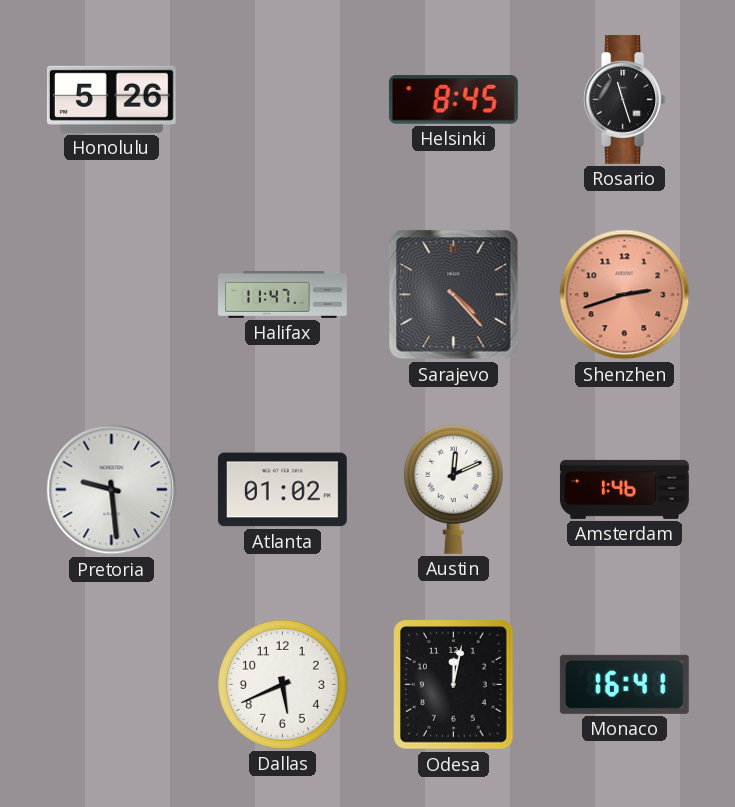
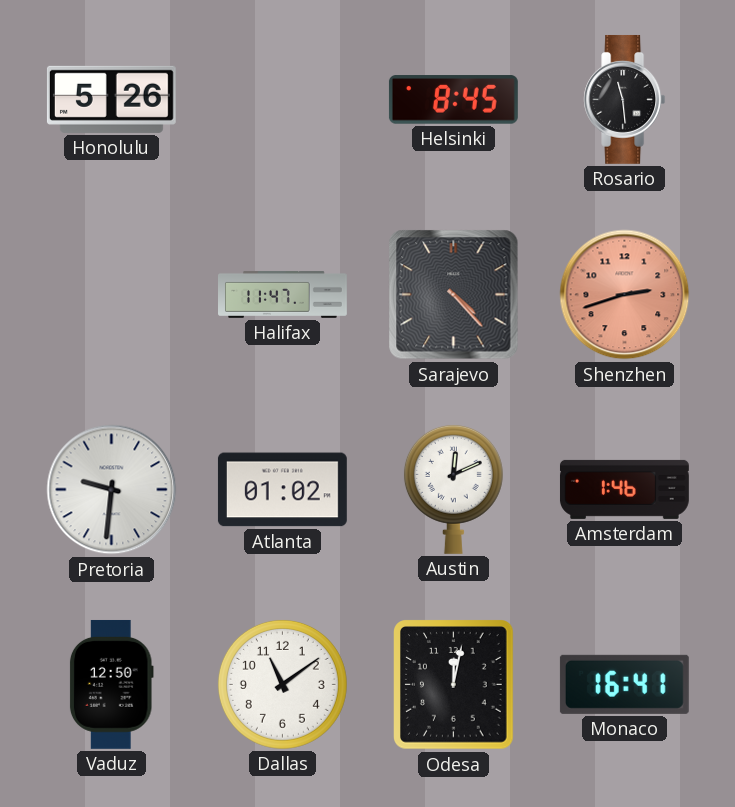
Rosario: 11:27 -> 11:29
Pretoria: 9:29 -> 9:31
Vaduz: none -> 12:50
Dallas: 5:41 -> 11:09
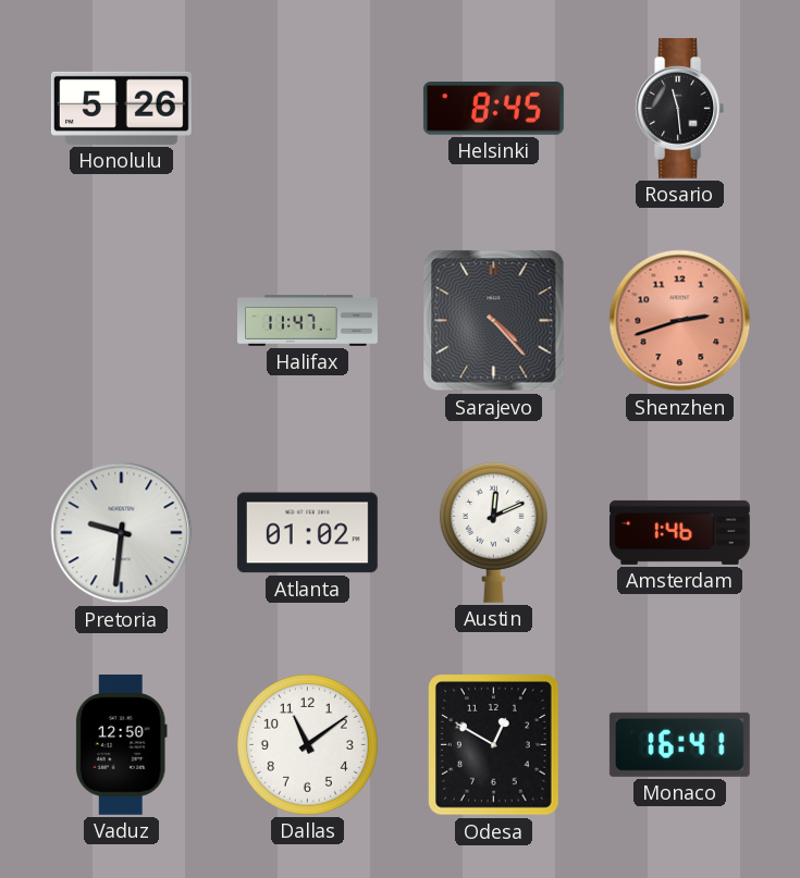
Odesa: 12:02 -> 12:50
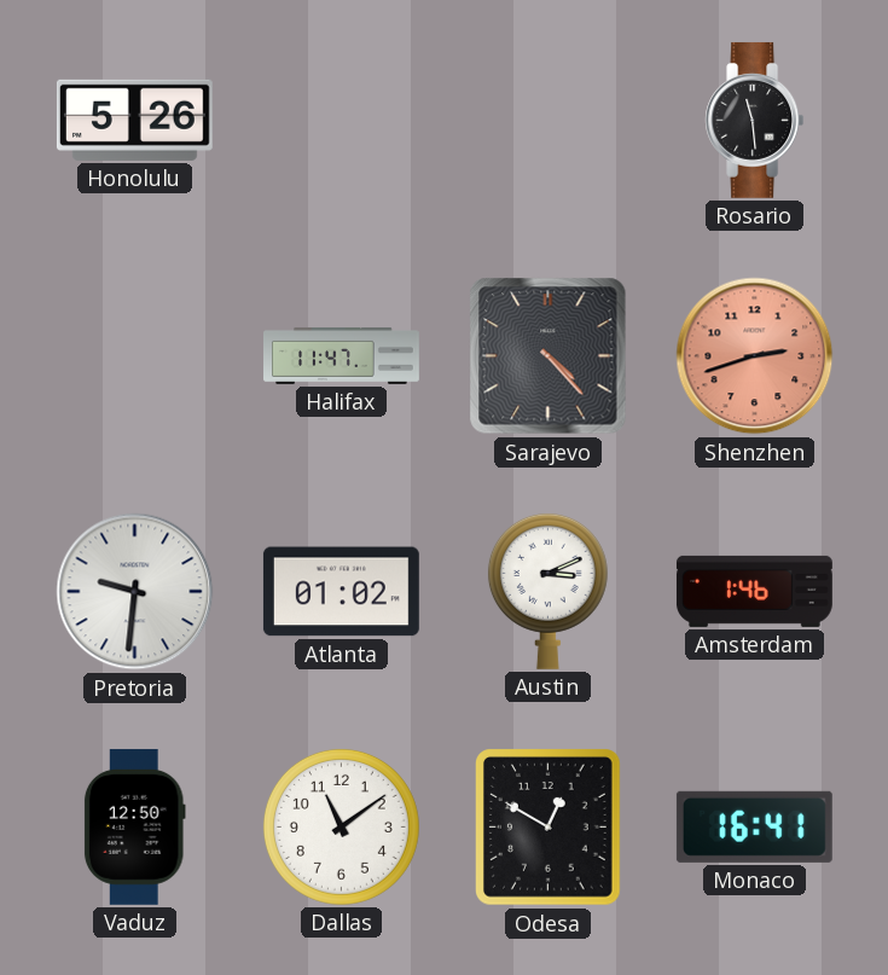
Helsinki: 8:45 -> none
Austin: 12:11 -> 3:11
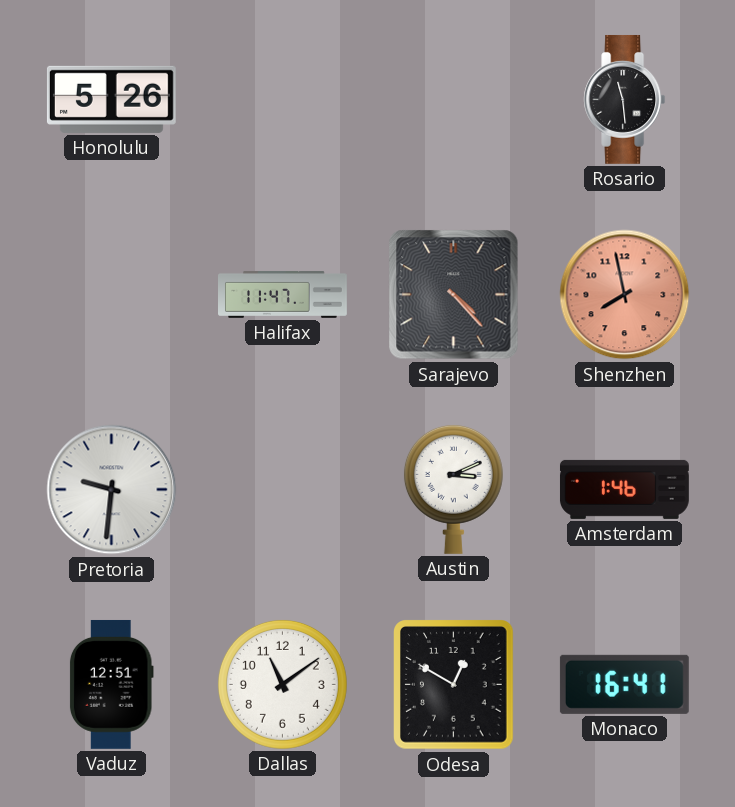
Shenzhen: 2:42 -> 7:58
Atlanta: 01:02 -> none
Vaduz: 12:50 -> 12:51
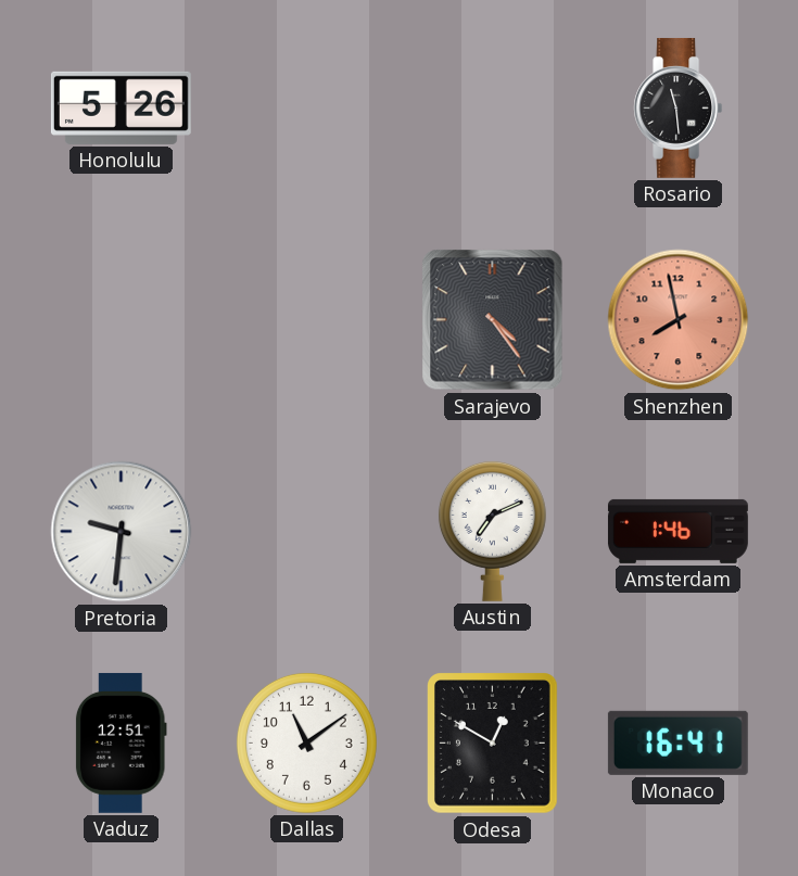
Halifax: 11:47 -> none
Sarajevo: 4:23 -> 4:24
Austin: 3:11 -> 7:11
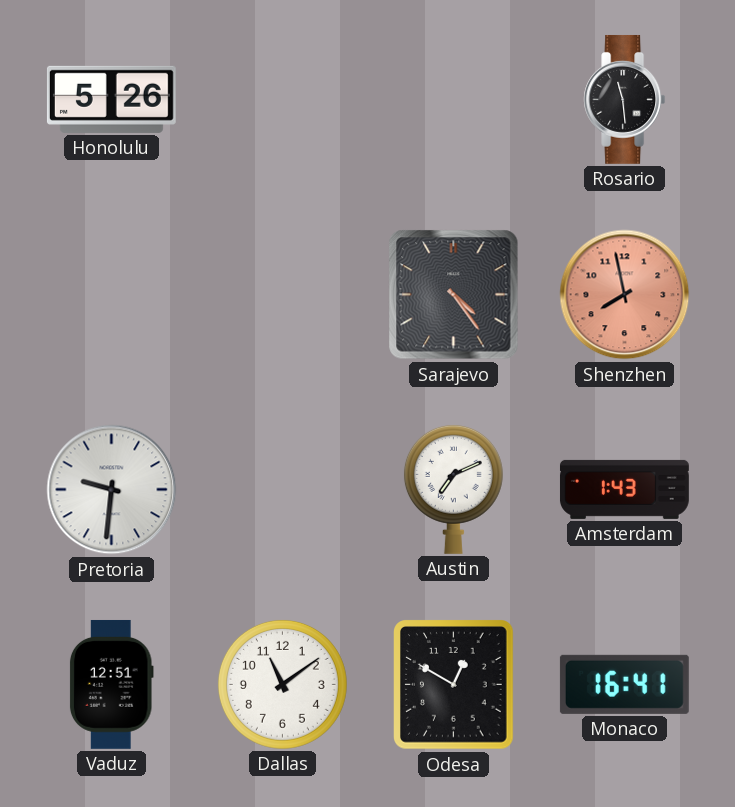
Amsterdam: 1:46 -> 1:43
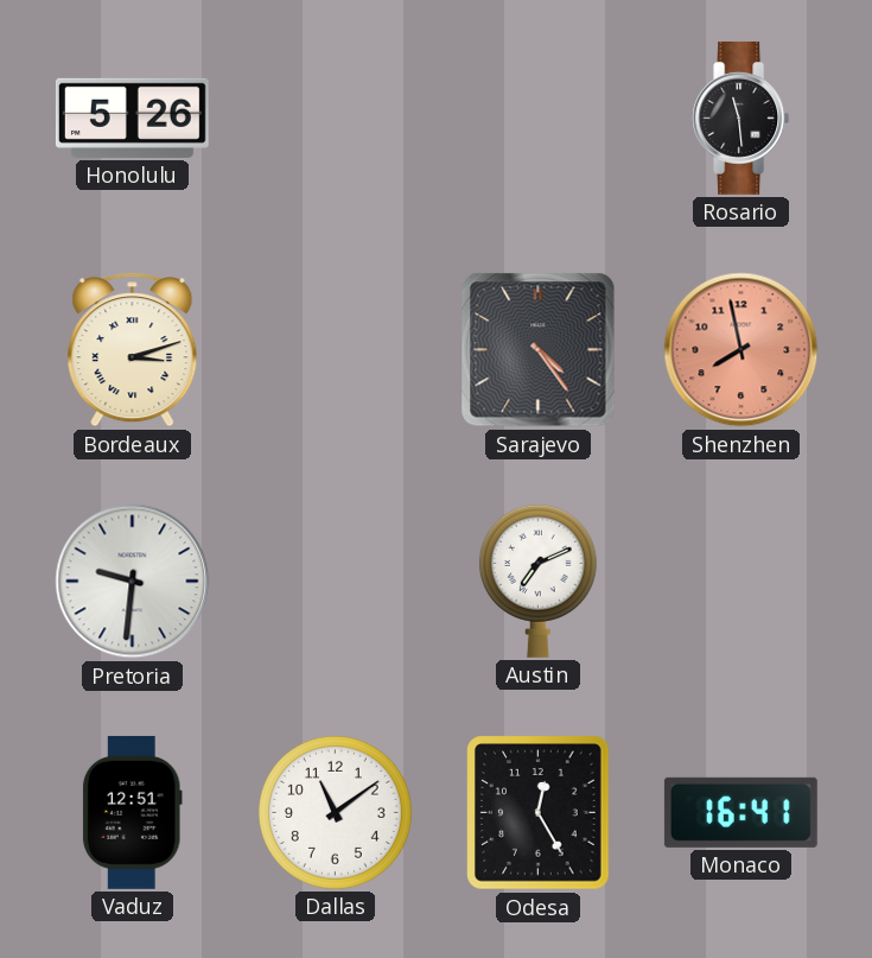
Bordeaux: none -> 3:12
Amsterdam: 1:43 -> none
Odesa: 12:50 -> 12:25
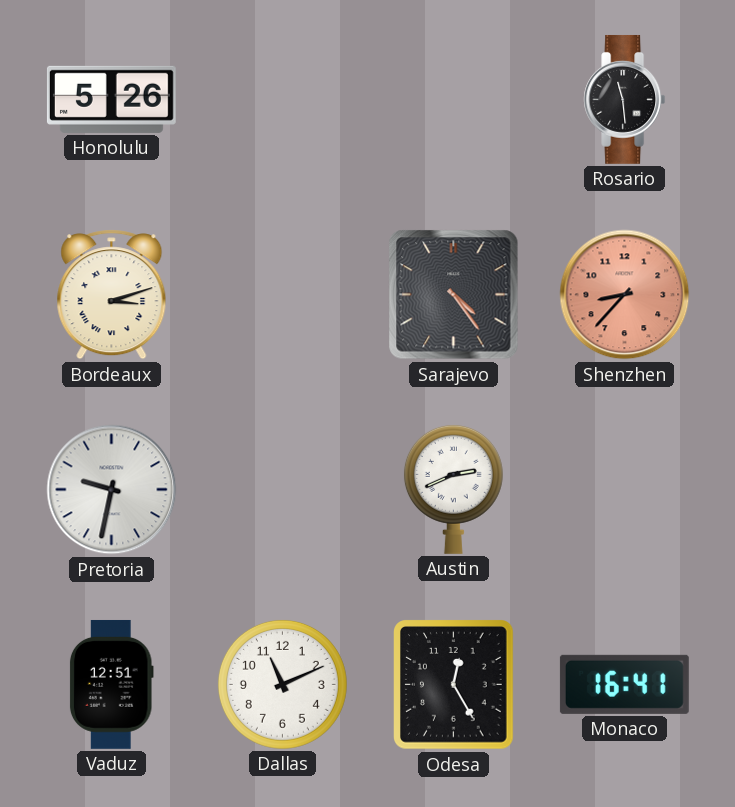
Shenzhen: 7:58 -> 8:37
Pretoria: 9:31 -> 9:32
Austin: 7:11 -> 2:41
Dallas: 11:09 -> 11:11
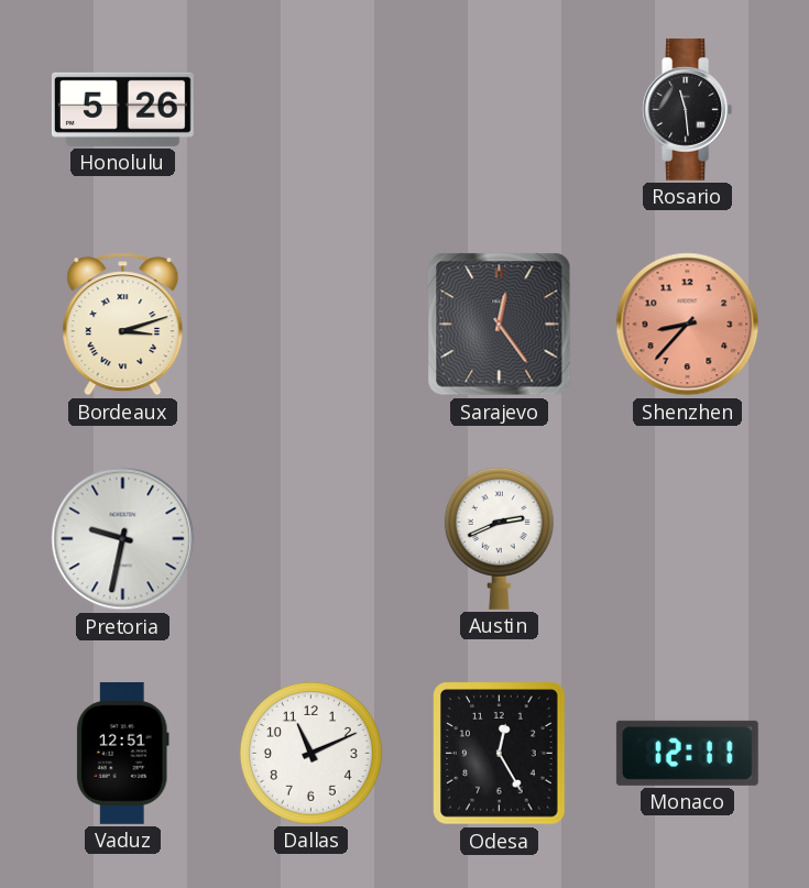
Sarajevo: 4:24 -> 12:24
Monaco: 16:41 -> 12:11
